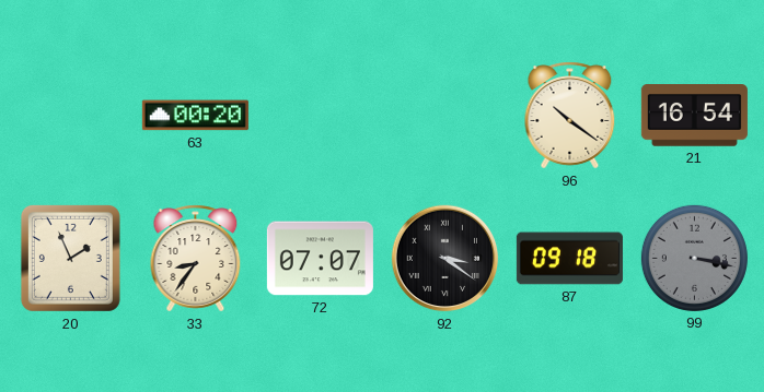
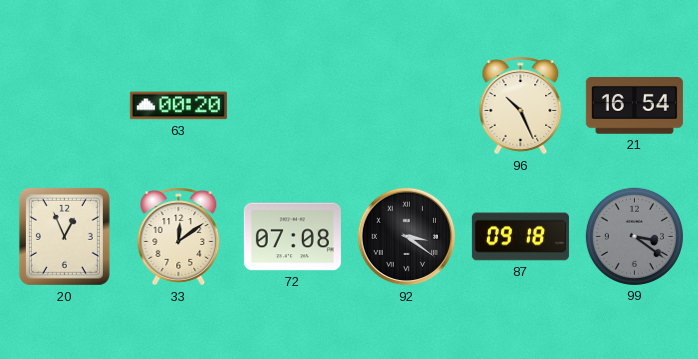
96: 10:21 -> 10:26
20: 1:56 -> 12:56
33: 8:36 -> 12:09
72: 07:07 -> 07:08
99: 3:17 -> 3:21
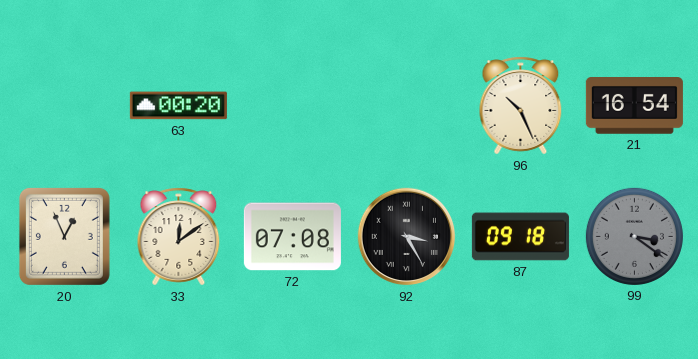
92: 3:21 -> 3:25
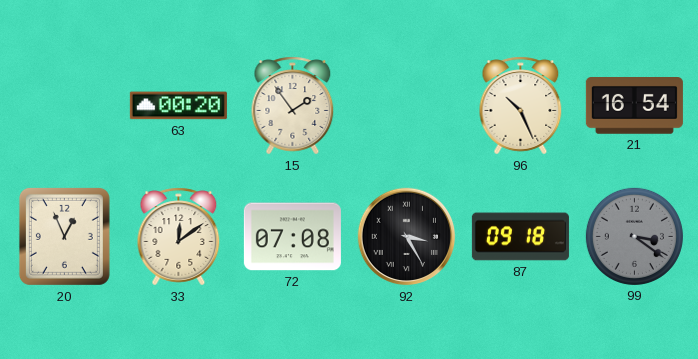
15: none -> 1:54
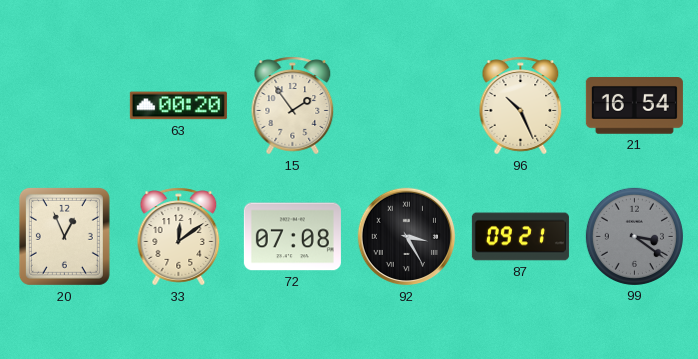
87: 09:18 -> 09:21
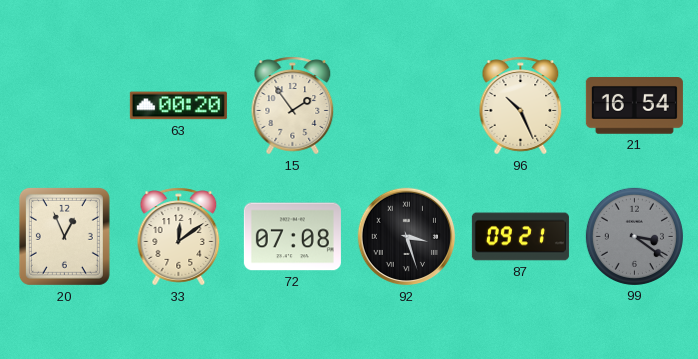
92: 3:25 -> 3:27
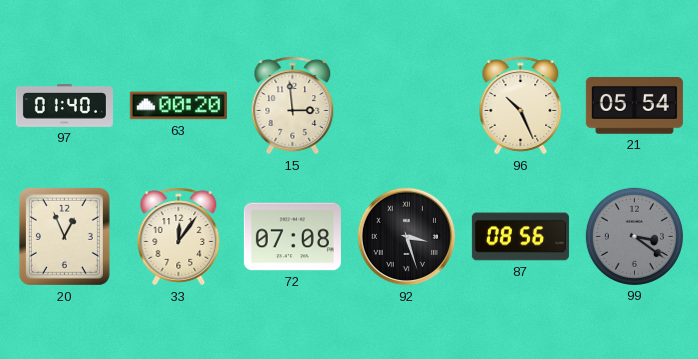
97: none -> 01:40
15: 1:54 -> 2:59
21: 16:54 -> 05:54
33: 12:09 -> 12:06
87: 09:21 -> 08:56
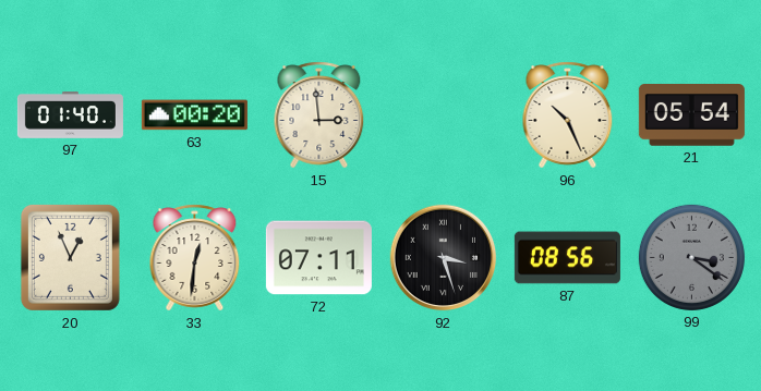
33: 12:06 -> 12:31
72: 07:08 -> 07:11
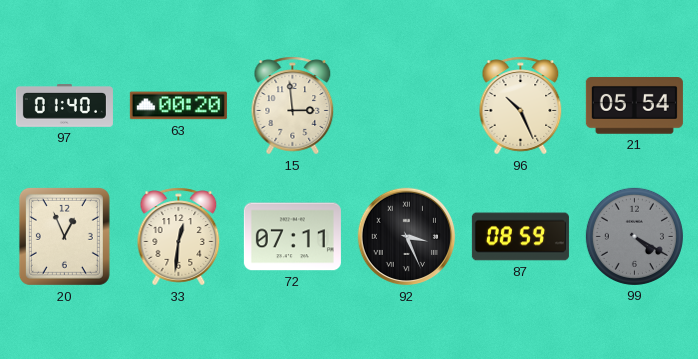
92: 3:27 -> 3:26
87: 08:56 -> 08:59
99: 3:21 -> 4:20
